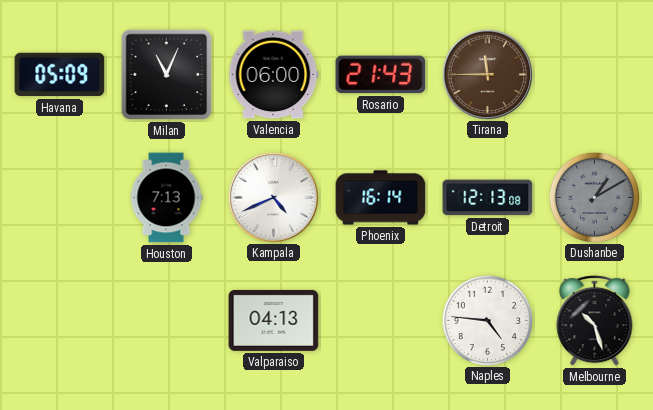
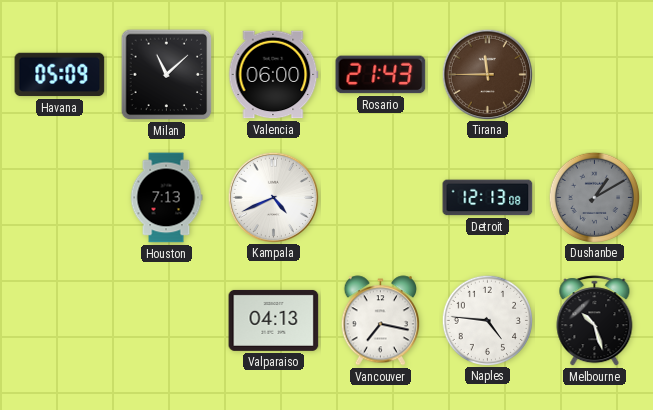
Milan: 11:04 -> 11:08
Phoenix: 16:14 -> none
Vancouver: none -> 7:17
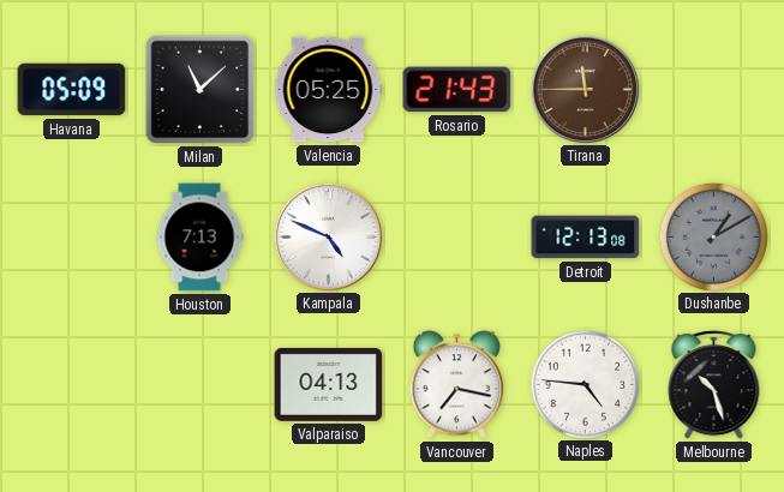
Valencia: 06:00 -> 05:25
Kampala: 4:41 -> 4:49
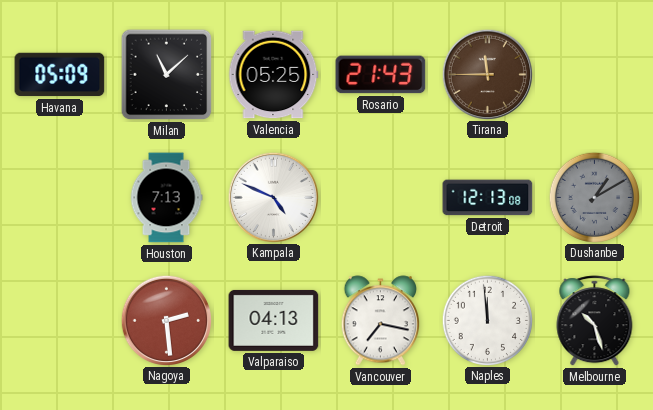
Nagoya: none -> 2:29
Naples: 4:46 -> 11:59
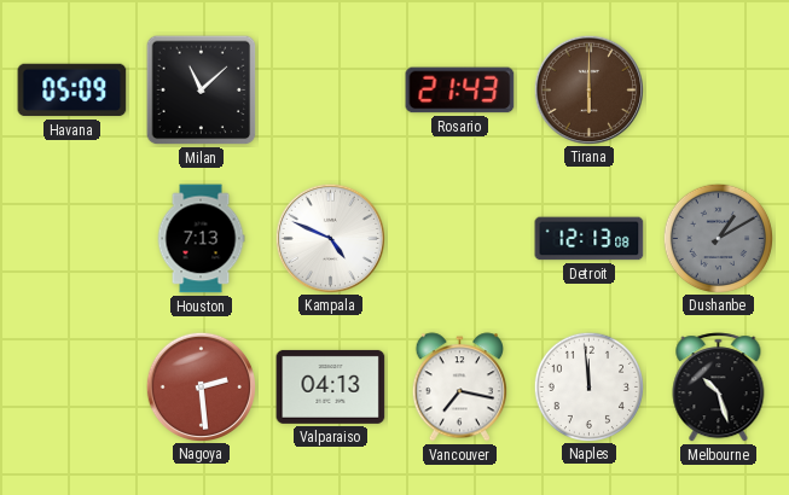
Valencia: 05:25 -> none
Tirana: 11:45 -> 6:00
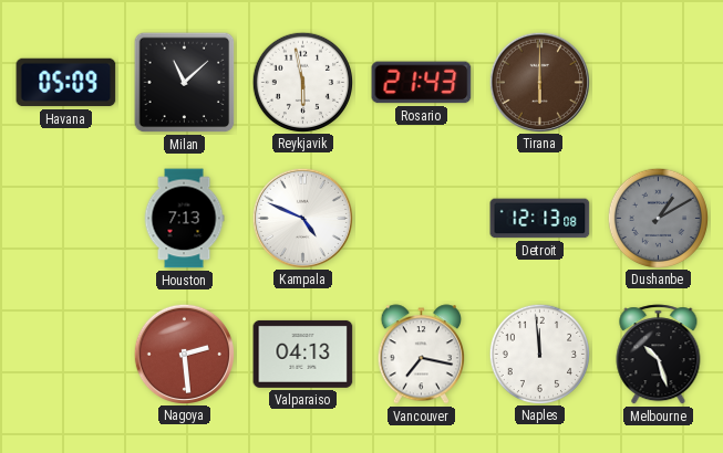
Reykjavik: none -> 5:58
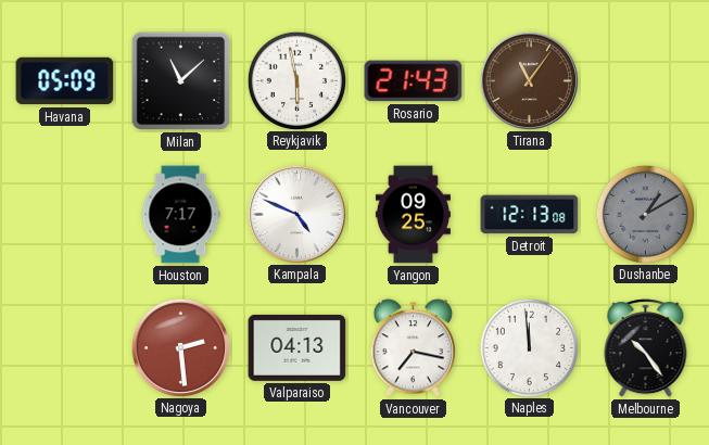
Tirana: 6:00 -> 11:06
Houston: 7:13 -> 7:17
Yangon: none -> 09:25
Melbourne: 10:27 -> 10:24
